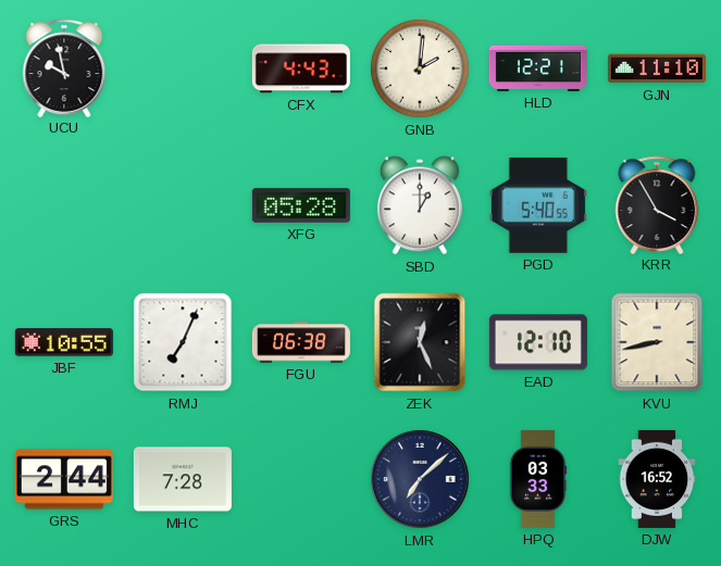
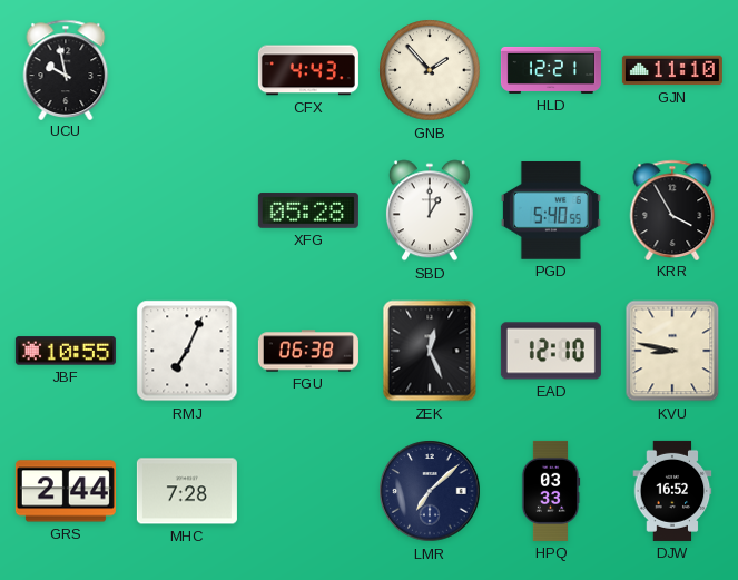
GNB: 2:01 -> 1:53
KVU: 8:43 -> 8:47
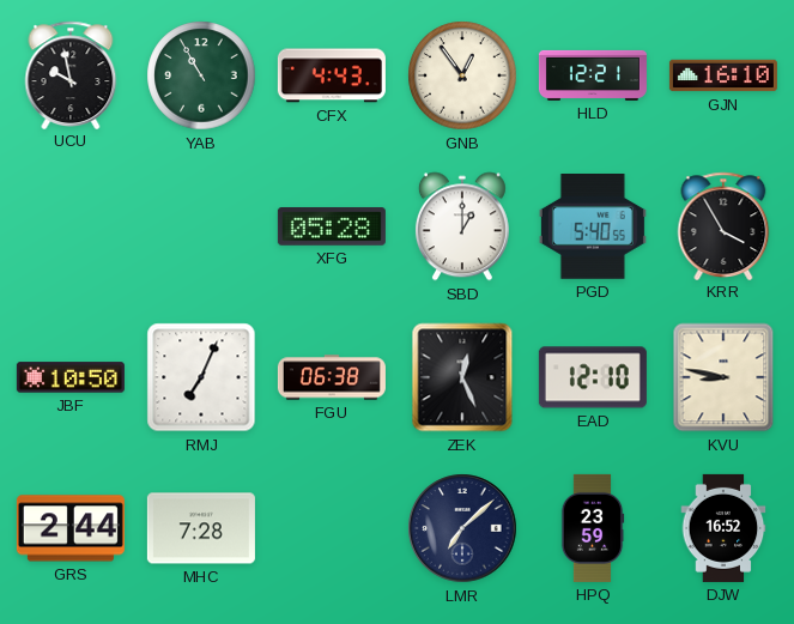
YAB: none -> 10:55
GNB: 1:53 -> 12:54
GJN: 11:10 -> 16:10
JBF: 10:55 -> 10:50
HPQ: 03:33 -> 23:59
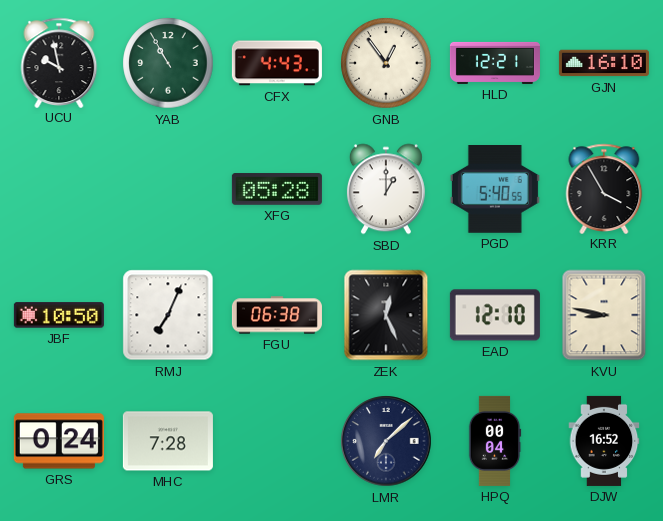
GRS: 2:44 -> 0:24
HPQ: 23:59 -> 00:04
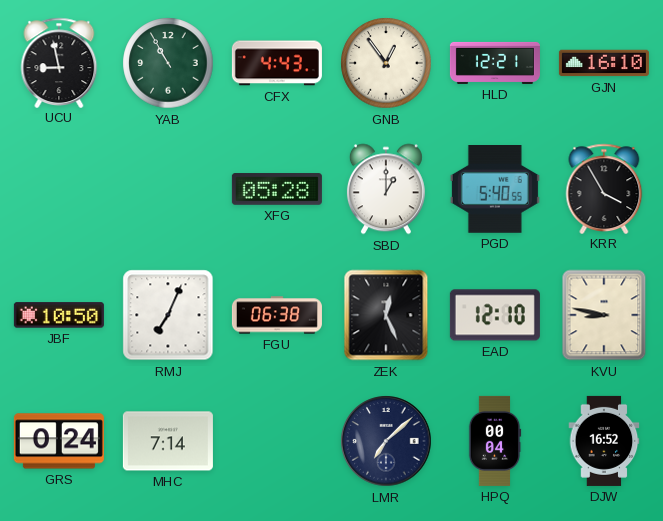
UCU: 9:58 -> 8:58
MHC: 7:28 -> 7:14
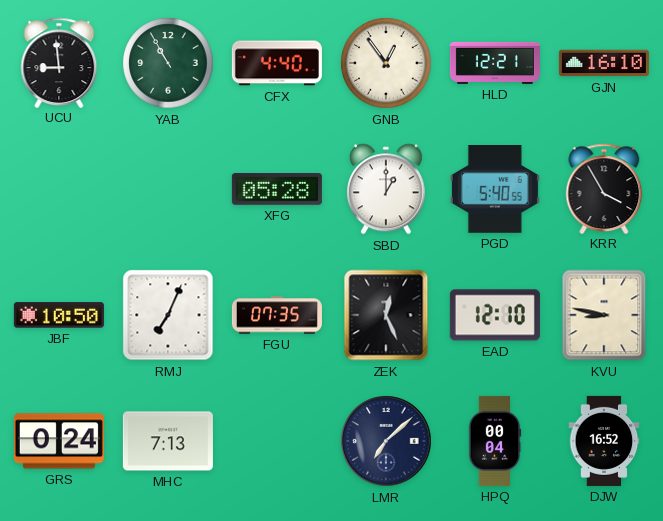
UCU: 8:58 -> 8:59
CFX: 4:43 -> 4:40
FGU: 06:38 -> 07:35
MHC: 7:14 -> 7:13
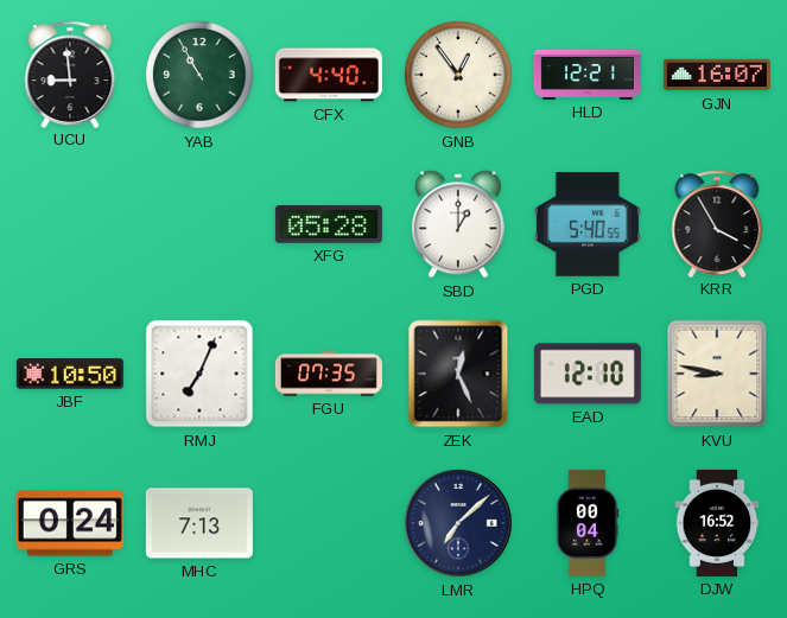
GJN: 16:10 -> 16:07
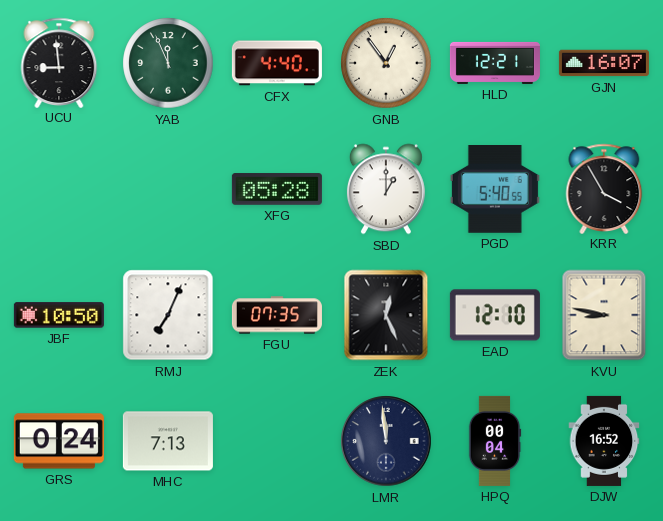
YAB: 10:55 -> 11:56
LMR: 7:08 -> 11:59
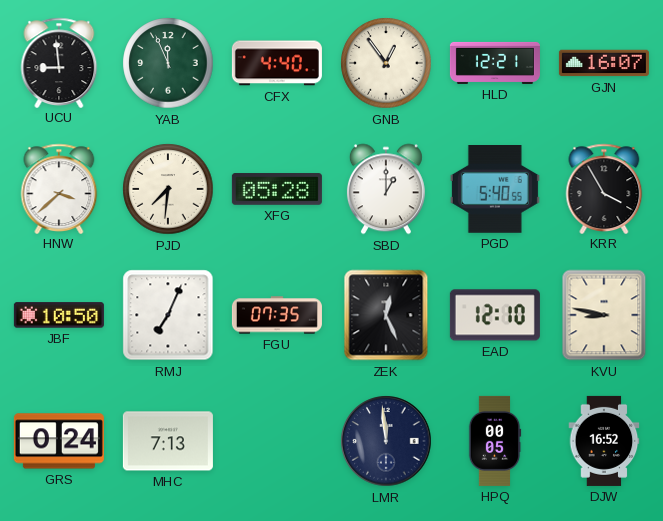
HNW: none -> 3:38
PJD: none -> 7:31
HPQ: 00:04 -> 00:05
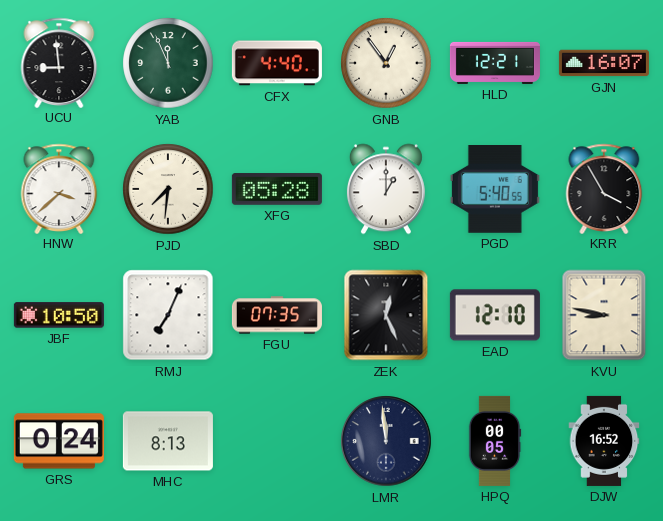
MHC: 7:13 -> 8:13
